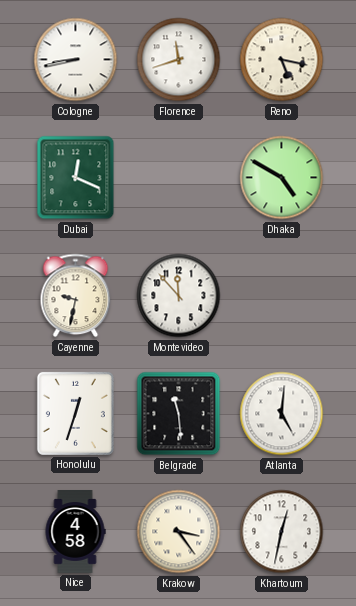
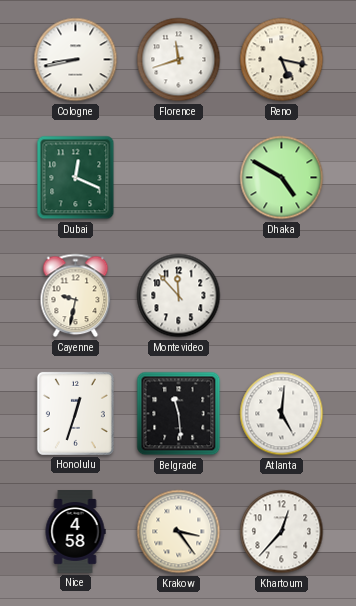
Khartoum: 12:32 -> 12:37
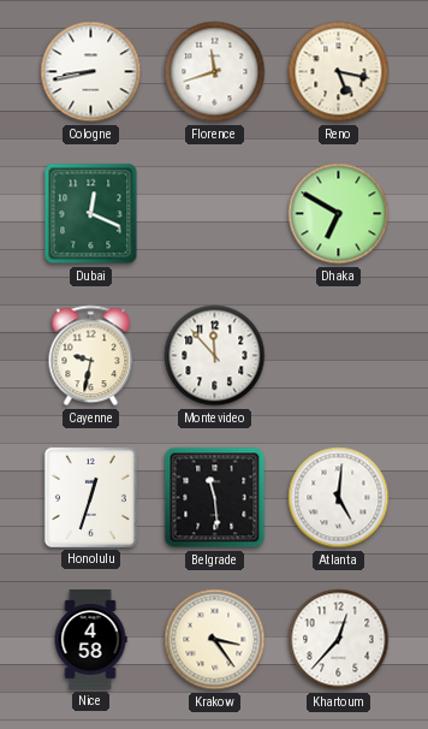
Dhaka: 4:50 -> 6:50
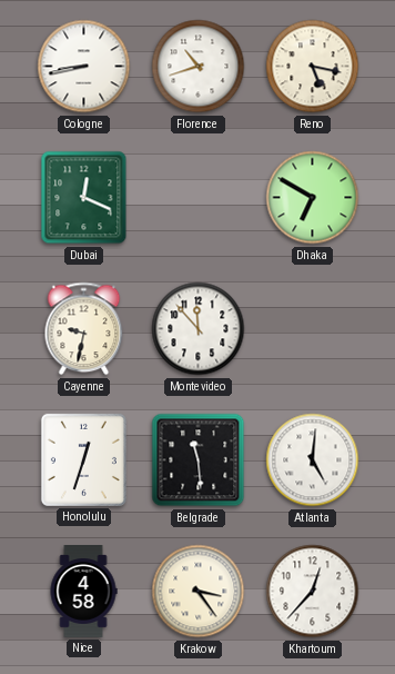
Florence: 11:42 -> 10:42
